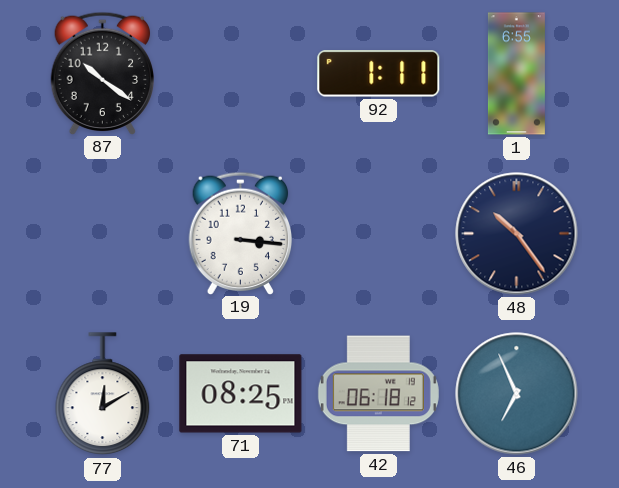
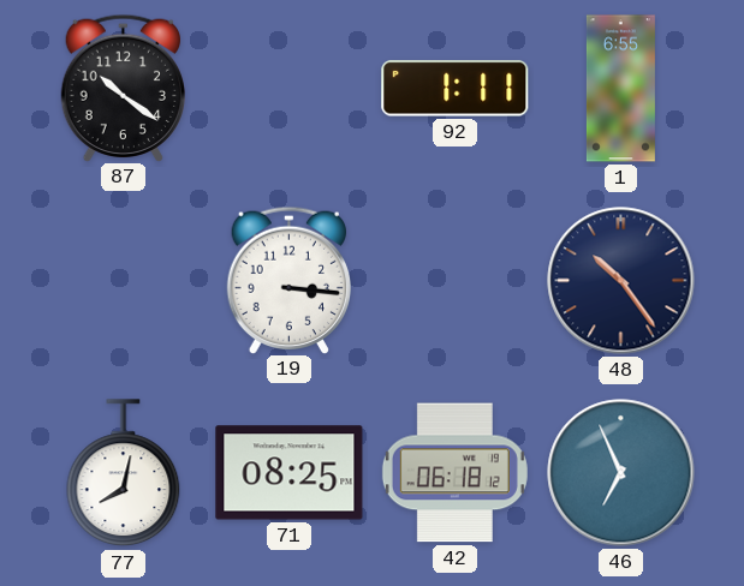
77: 12:10 -> 8:02
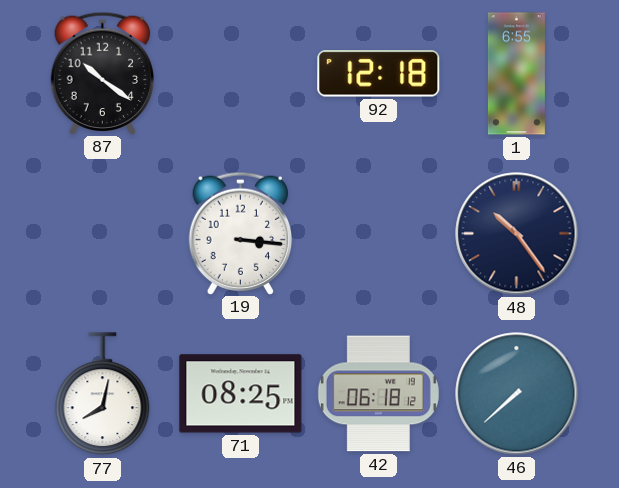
92: 1:11 -> 12:18
46: 6:56 -> 7:38
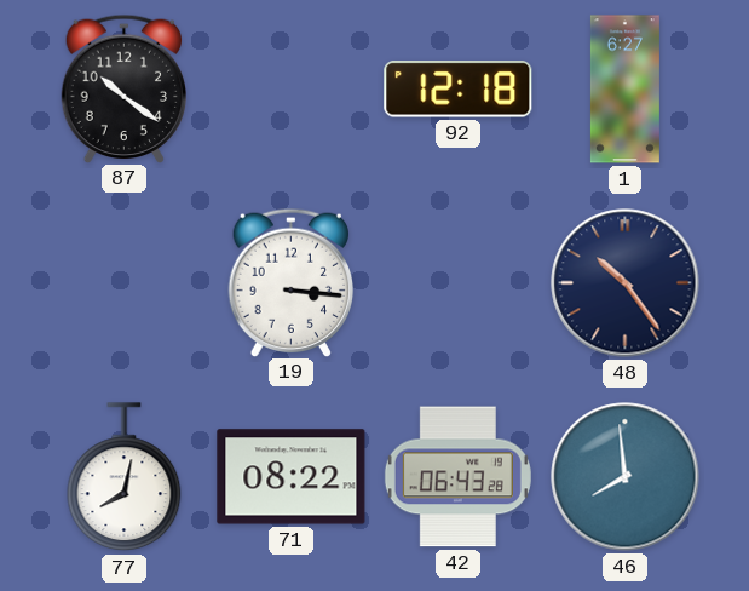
1: 6:55 -> 6:27
71: 08:25 -> 08:22
42: 06:18 -> 06:43
46: 7:38 -> 7:59
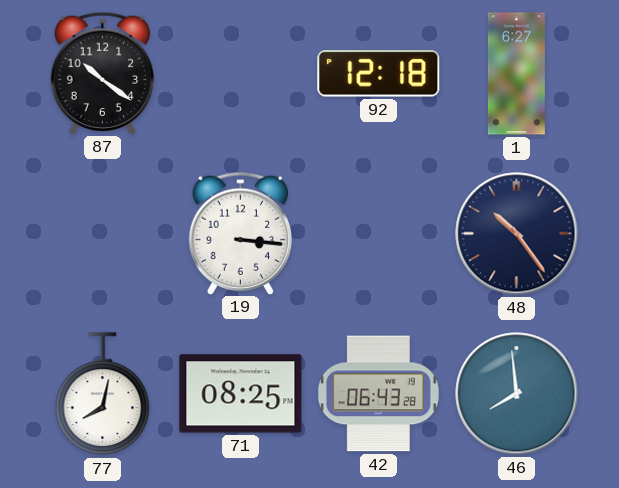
71: 08:22 -> 08:25
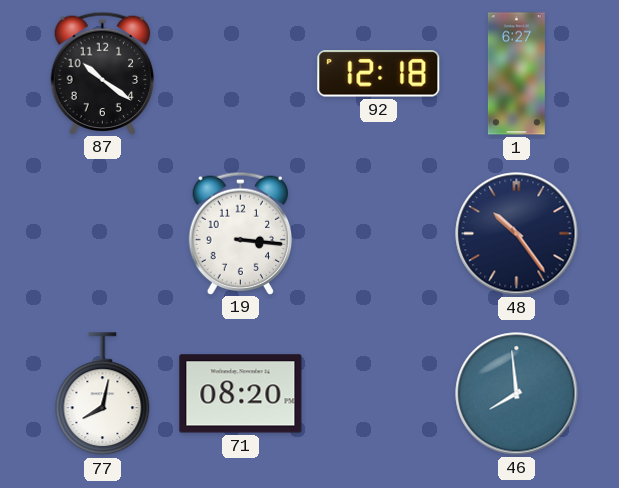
71: 08:25 -> 08:20
42: 06:43 -> none
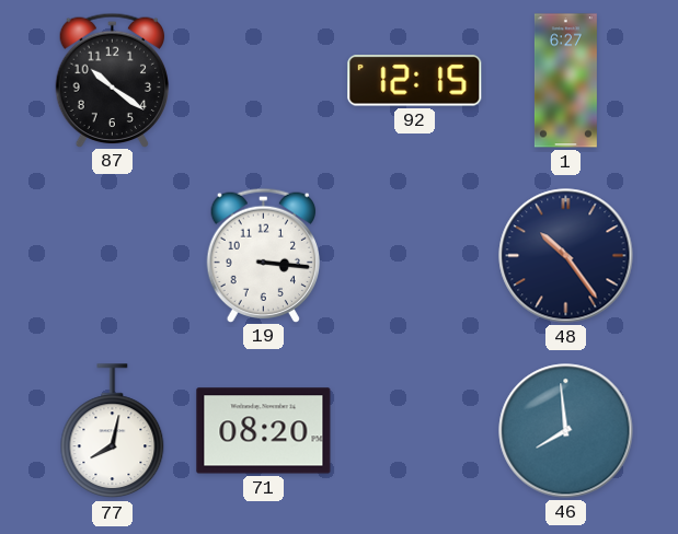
92: 12:18 -> 12:15
